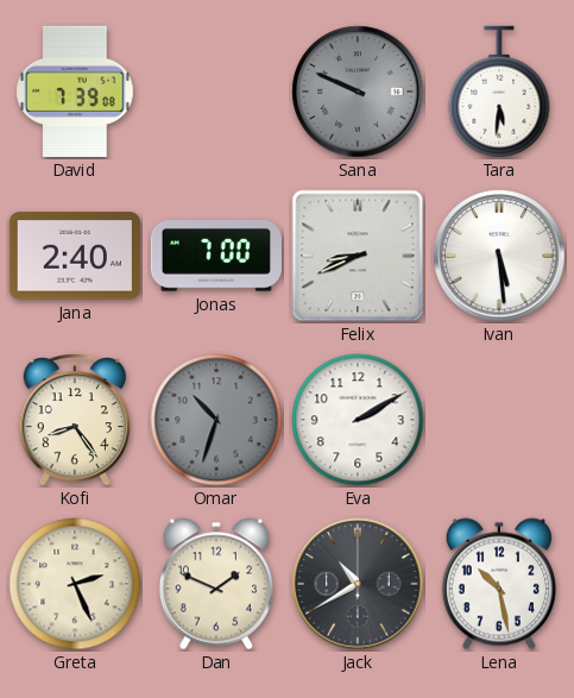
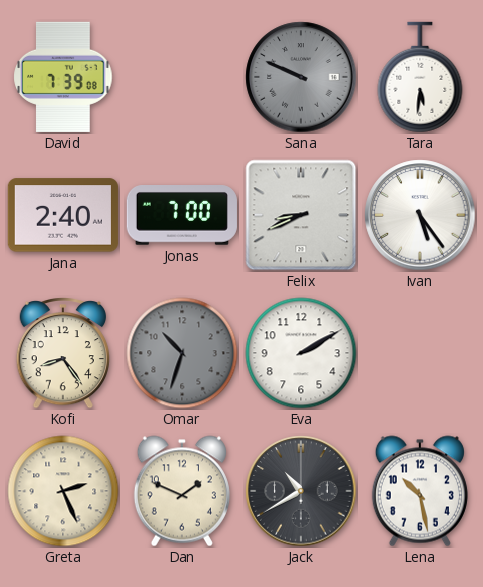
Ivan: 5:29 -> 5:24
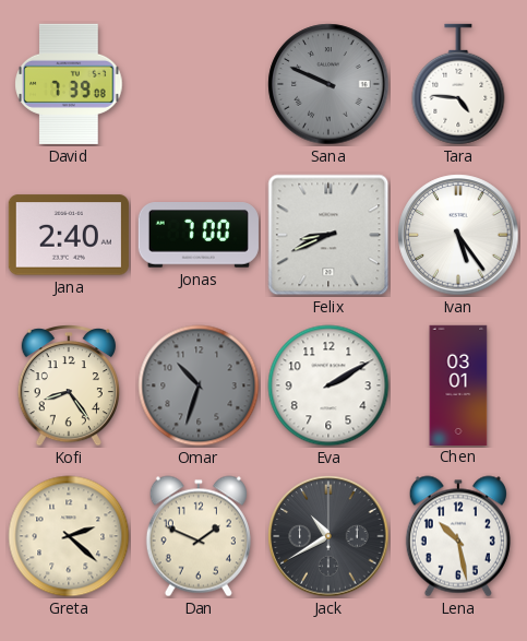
Tara: 5:31 -> 4:46
Chen: none -> 03:01
Greta: 2:26 -> 2:22
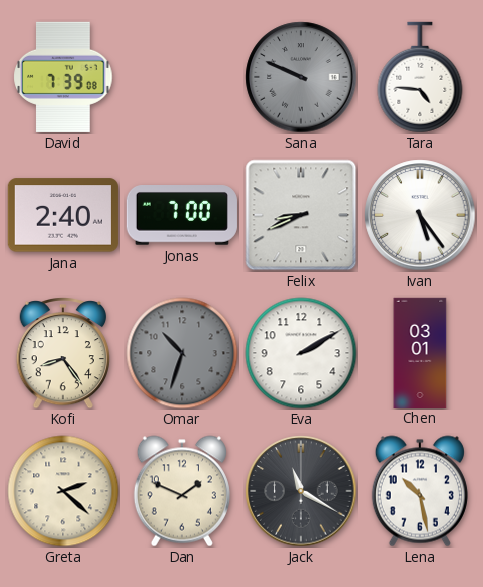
Jack: 10:40 -> 11:20
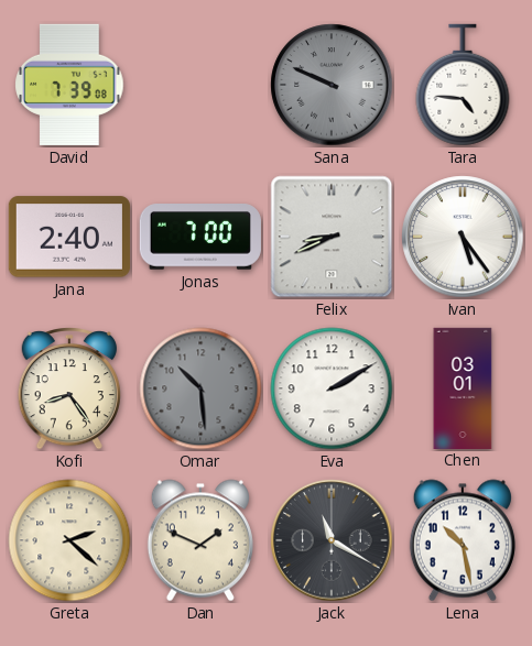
Omar: 10:33 -> 10:29
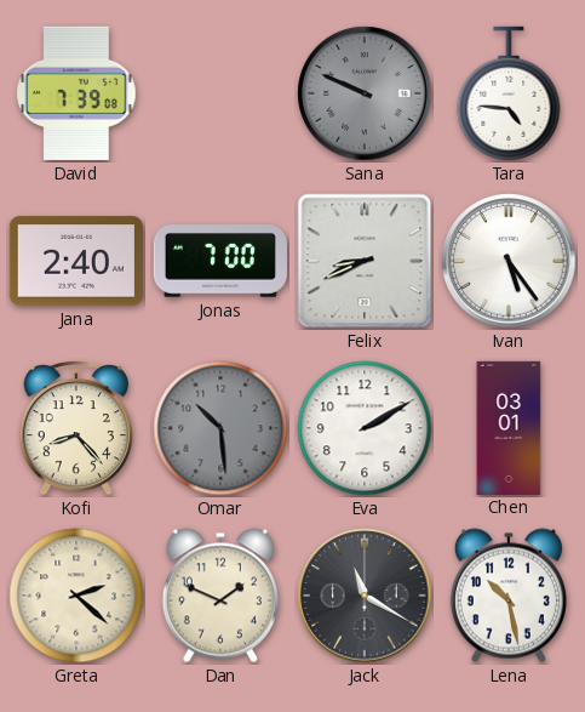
Kofi: 8:24 -> 8:23
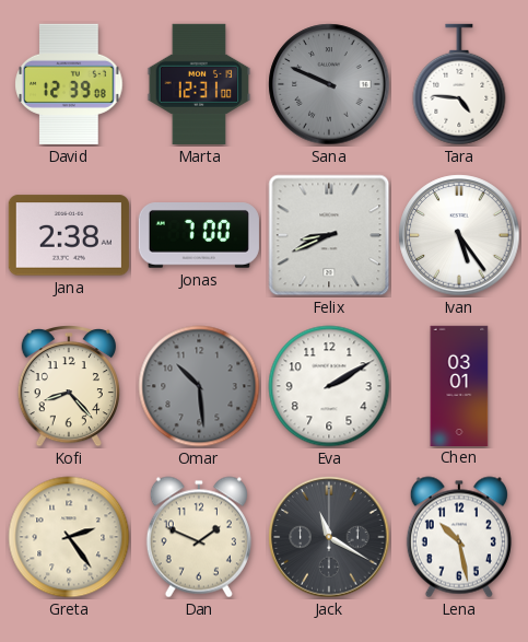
David: 7:39 -> 12:39
Marta: none -> 12:31
Jana: 2:40 -> 2:38
Greta: 2:22 -> 2:24
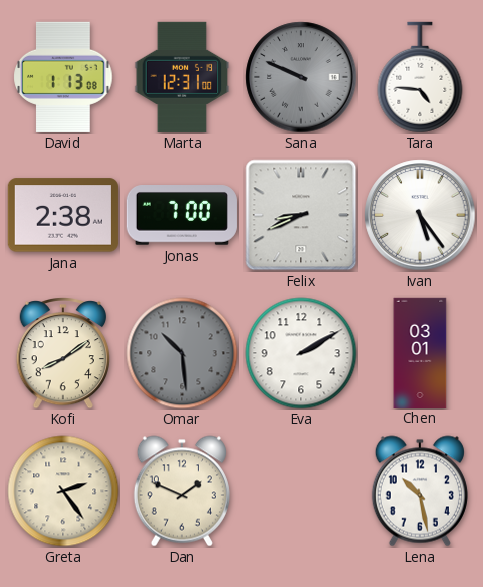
David: 12:39 -> 1:13
Kofi: 8:23 -> 8:09
Jack: 11:20 -> none
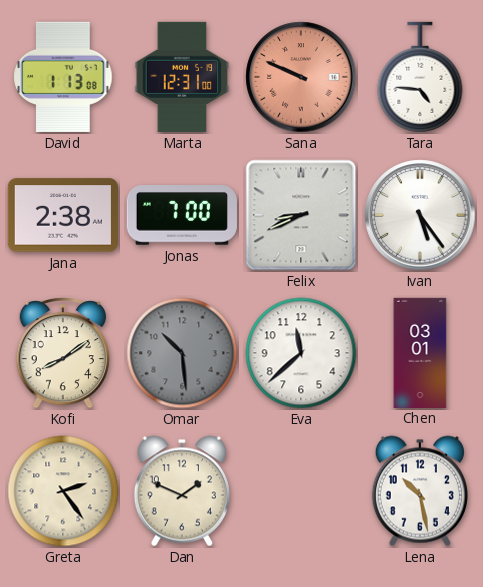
Sana dial: grey -> salmon
Eva: 2:10 -> 11:38
